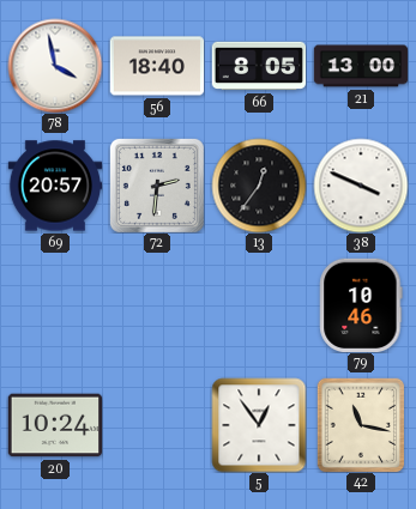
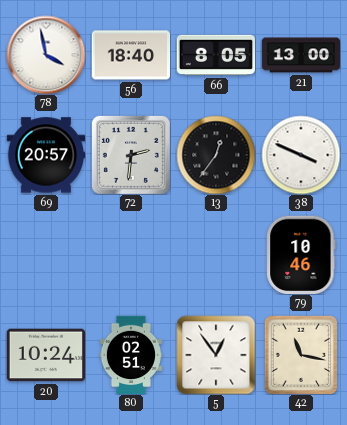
80: none -> 02:51
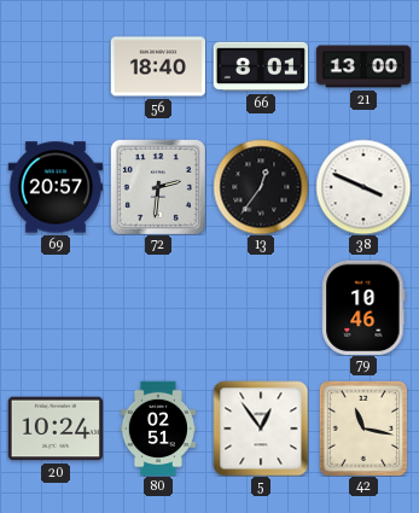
78: 3:58 -> none
66: 8:05 -> 8:01
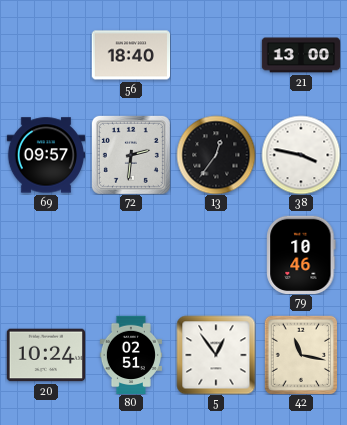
66: 8:01 -> none
69: 20:57 -> 09:57
38: 3:49 -> 3:47
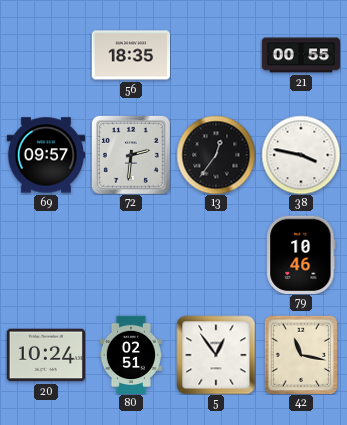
56: 18:40 -> 18:35
21: 13:00 -> 00:55
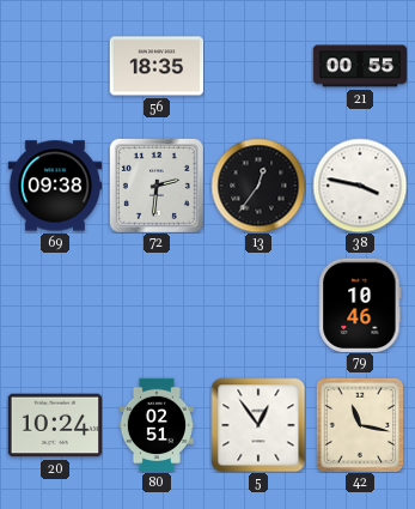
69: 09:57 -> 09:38
